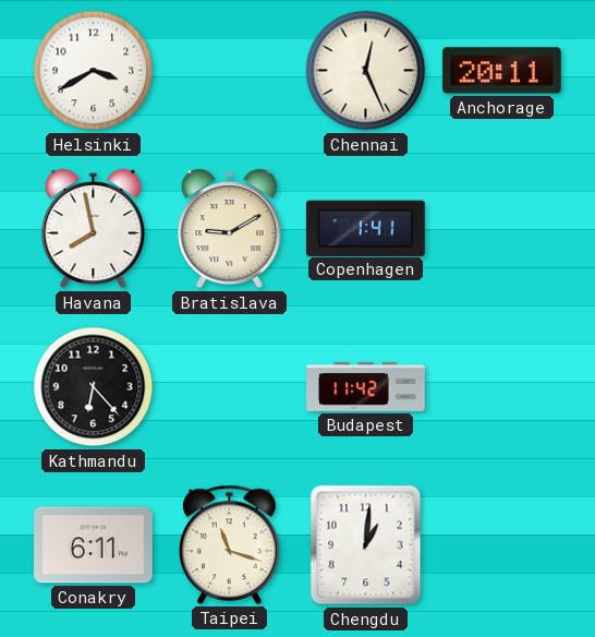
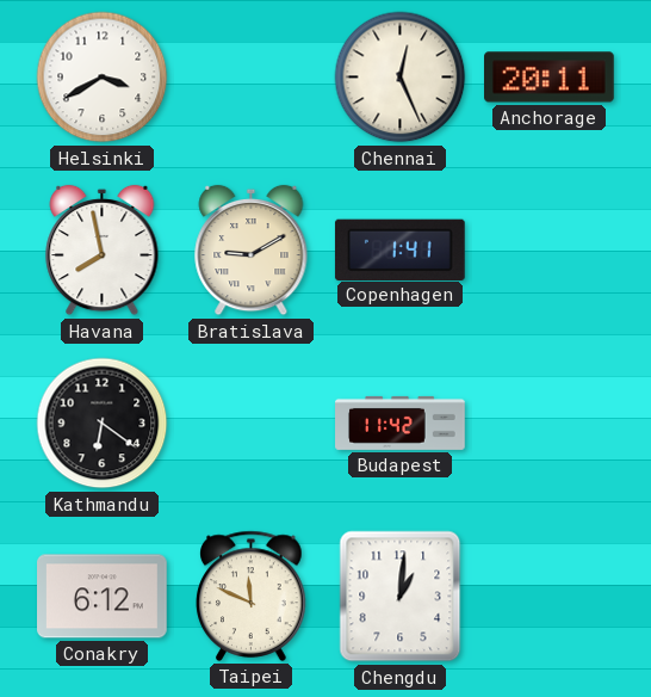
Kathmandu: 6:23 -> 6:21
Conakry: 6:11 -> 6:12
Taipei: 11:18 -> 11:49
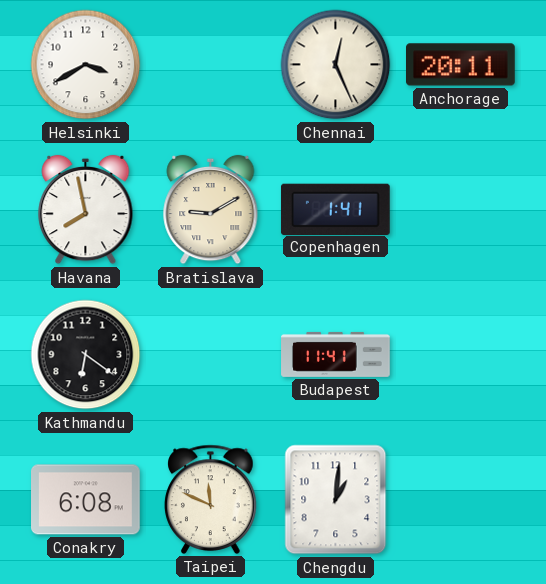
Budapest: 11:42 -> 11:41
Conakry: 6:12 -> 6:08
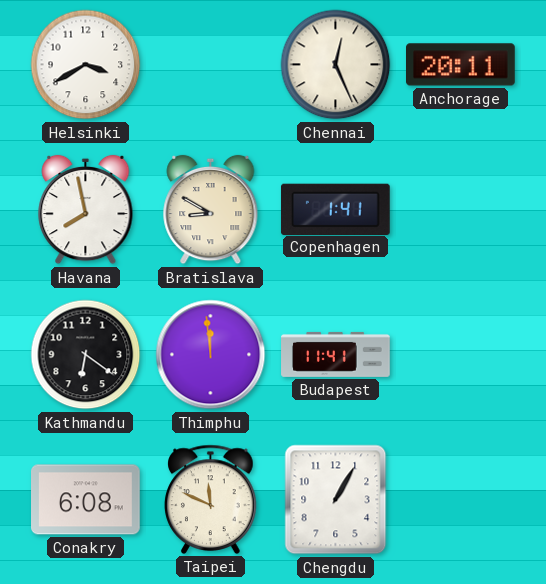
Bratislava: 9:10 -> 8:50
Thimphu: none -> 11:59
Chengdu: 1:01 -> 1:05
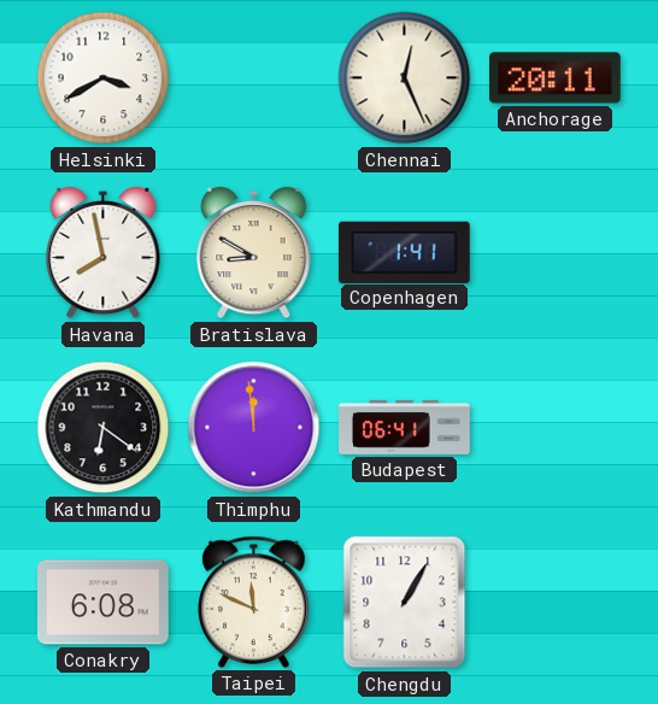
Budapest: 11:41 -> 06:41
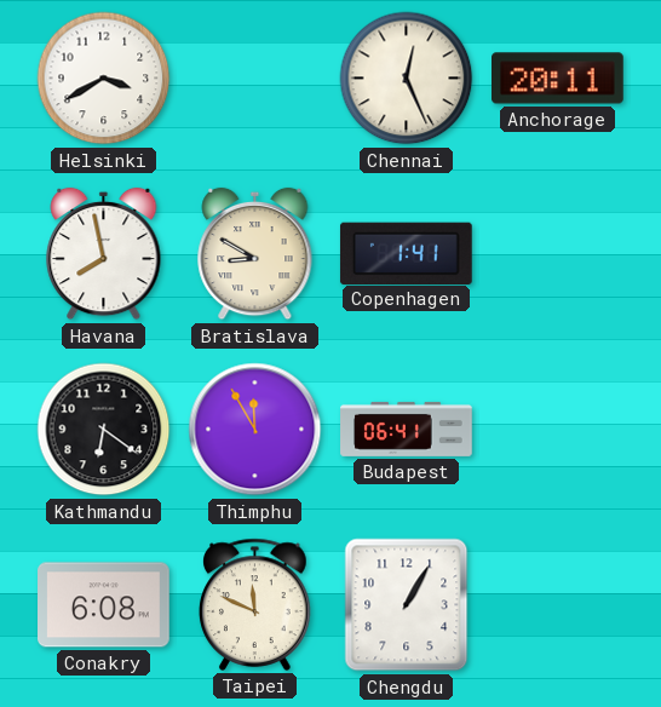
Thimphu: 11:59 -> 11:55
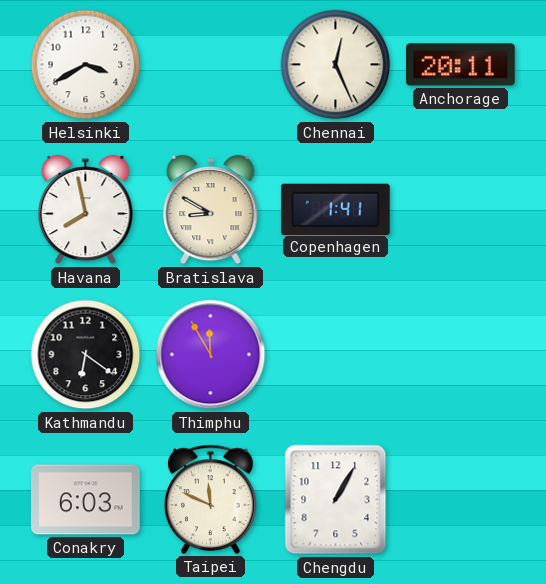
Budapest: 06:41 -> none
Conakry: 6:08 -> 6:03
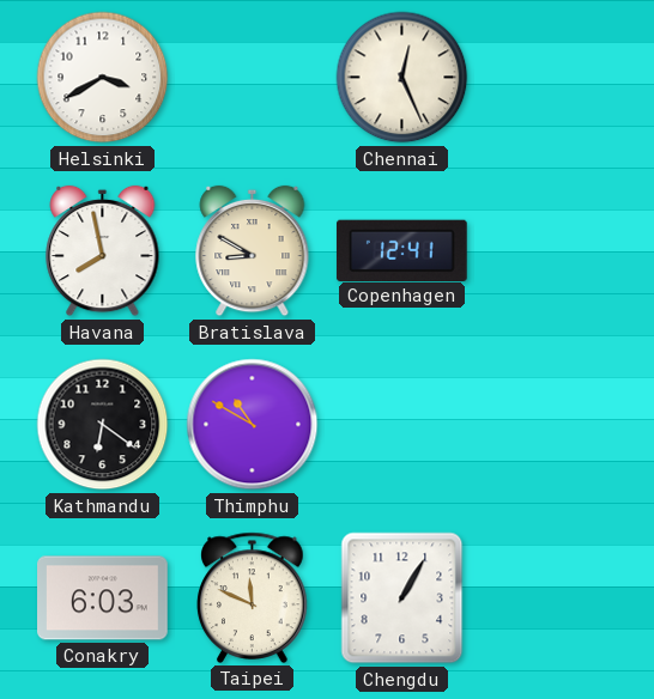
Anchorage: 20:11 -> none
Copenhagen: 1:41 -> 12:41
Thimphu: 11:55 -> 10:50
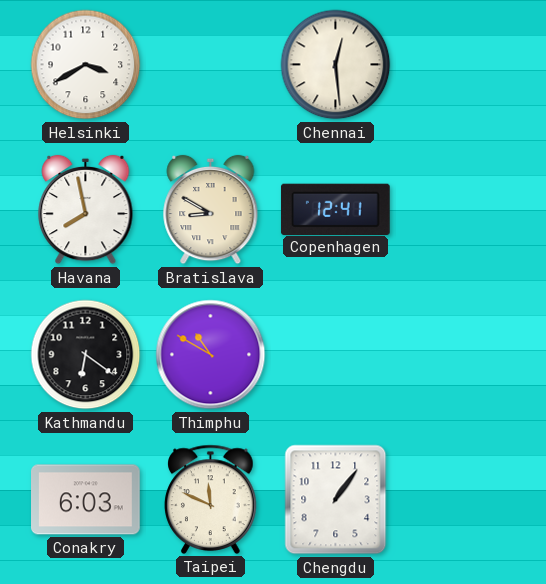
Chennai: 12:26 -> 12:29
Chengdu: 1:05 -> 1:06
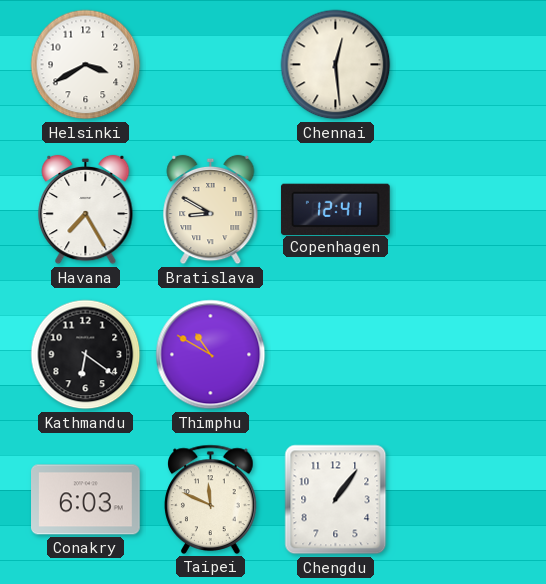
Havana: 7:58 -> 7:25
